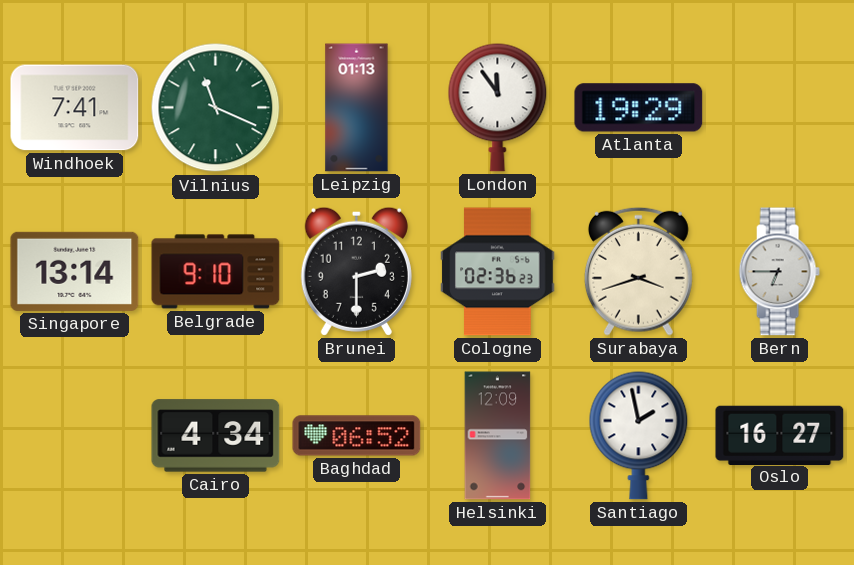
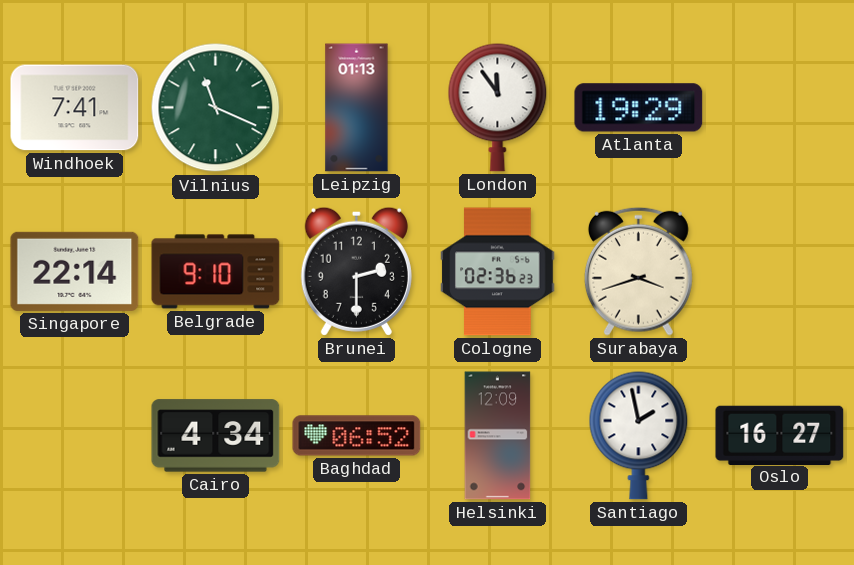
Singapore: 13:14 -> 22:14
Bern: 6:45 -> none
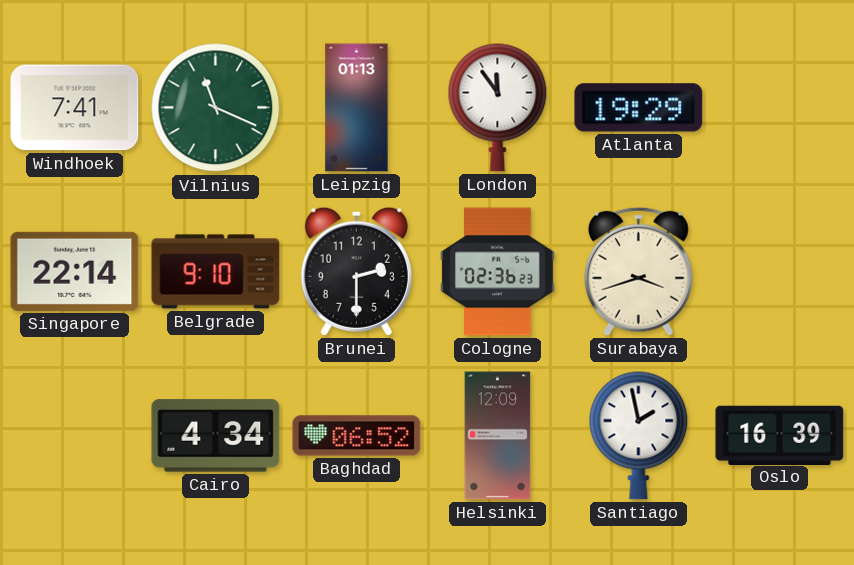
Oslo: 16:27 -> 16:39
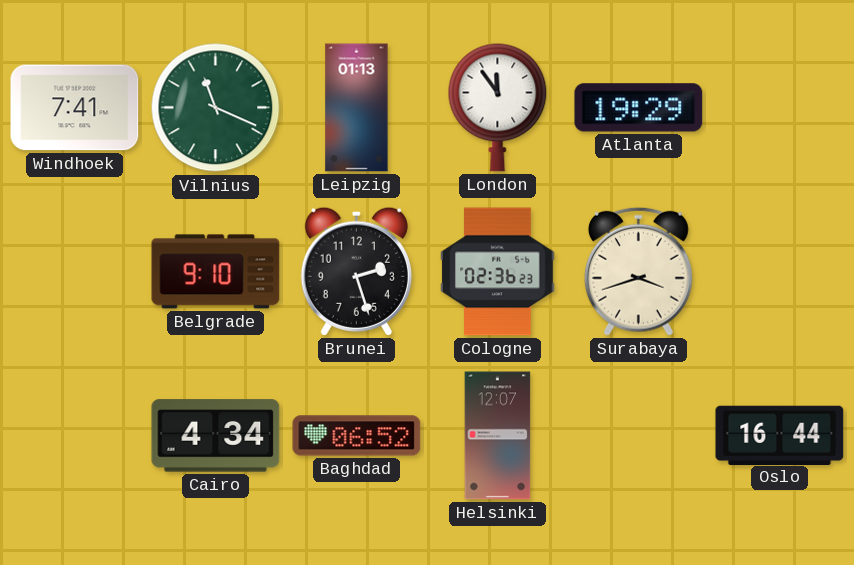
Singapore: 22:14 -> none
Brunei: 2:30 -> 2:27
Helsinki: 12:09 -> 12:07
Santiago: 1:58 -> none
Oslo: 16:39 -> 16:44
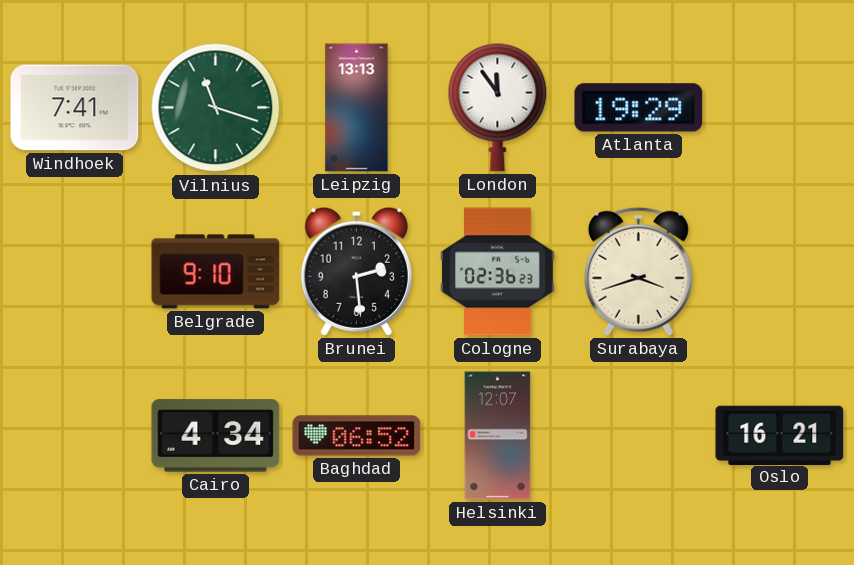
Vilnius: 11:19 -> 11:18
Leipzig: 01:13 -> 13:13
Brunei: 2:27 -> 2:29
Oslo: 16:44 -> 16:21
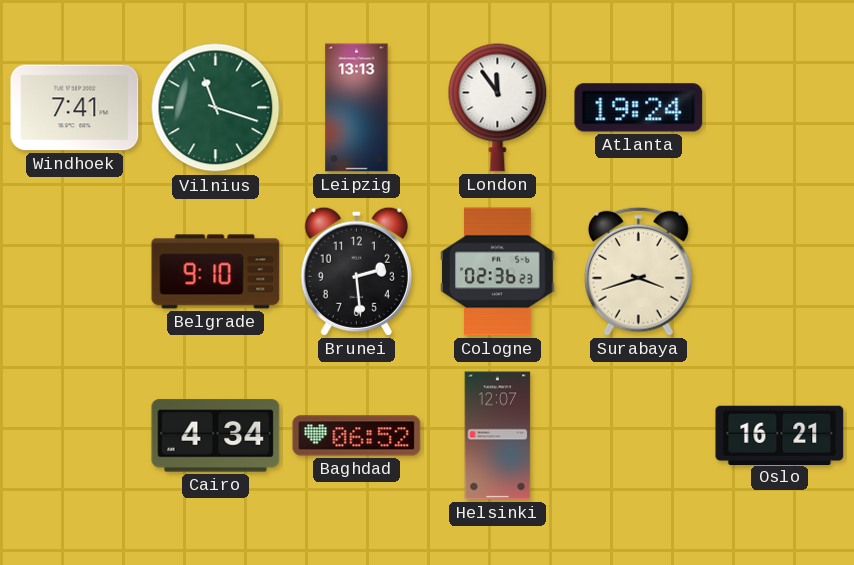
Atlanta: 19:29 -> 19:24
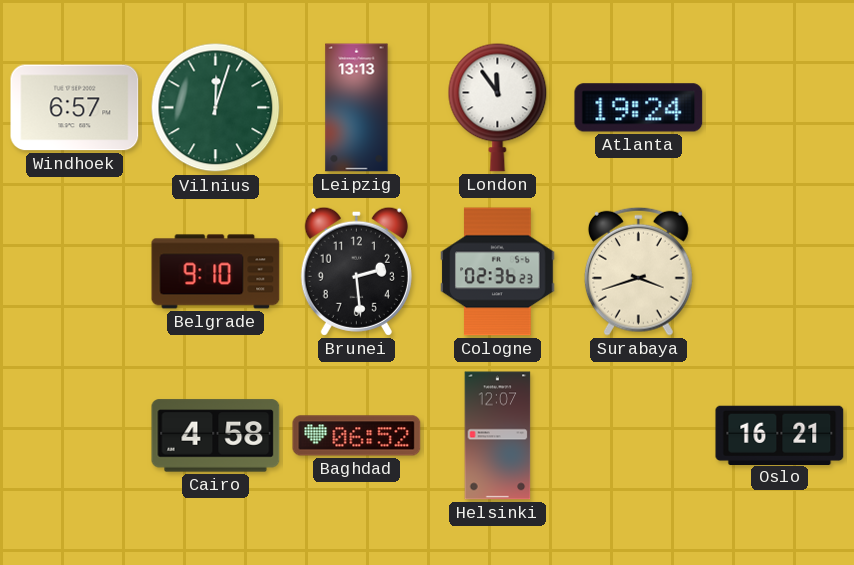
Windhoek: 7:41 -> 6:57
Vilnius: 11:18 -> 12:03
Cairo: 4:34 -> 4:58
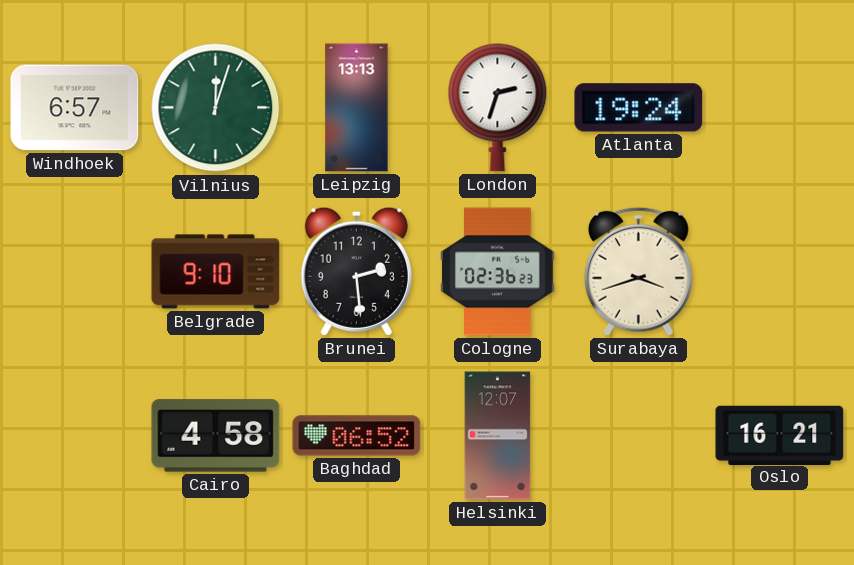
London: 11:54 -> 2:33
